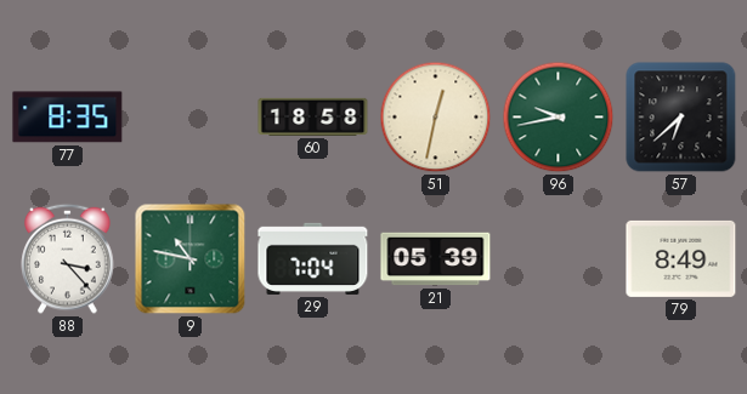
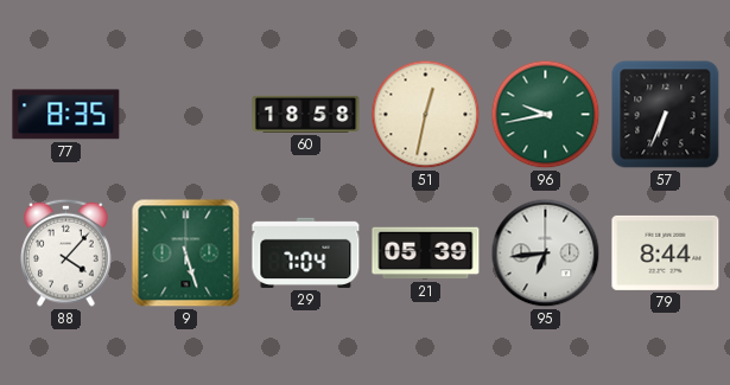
57: 6:38 -> 6:34
88: 3:23 -> 4:07
9: 10:47 -> 5:27
95: none -> 6:44
79: 8:49 -> 8:44
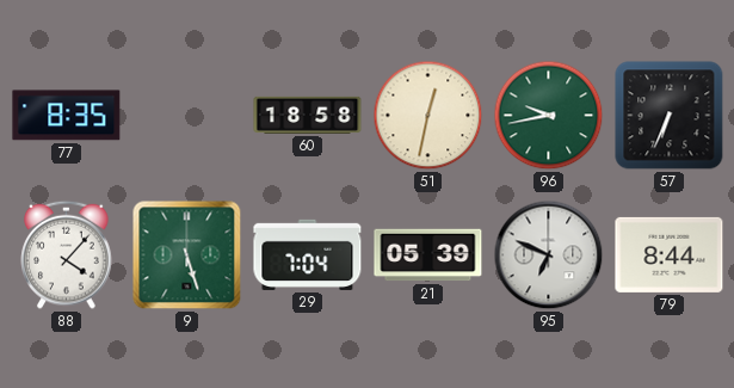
95: 6:44 -> 6:49
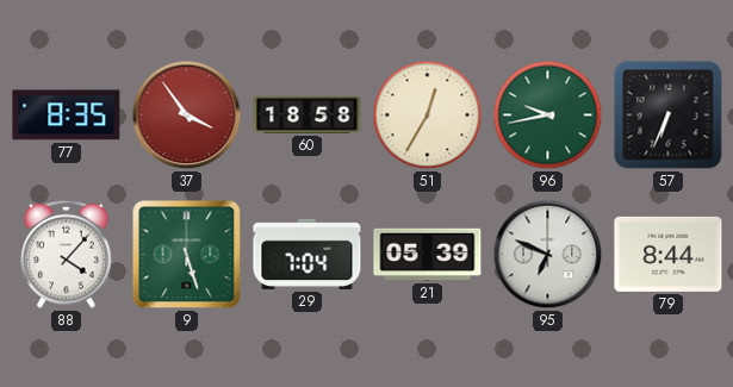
37: none -> 3:54
51: 12:32 -> 12:35
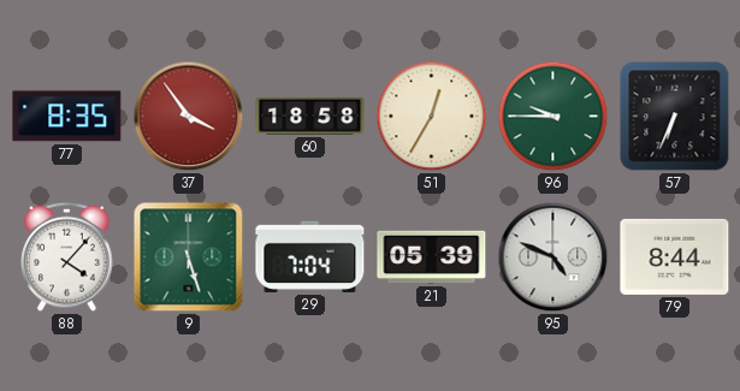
96: 9:43 -> 9:45
95: 6:49 -> 4:49
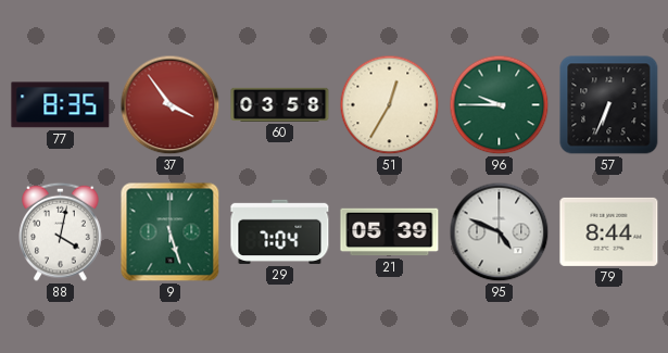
60: 18:58 -> 03:58
88: 4:07 -> 4:02
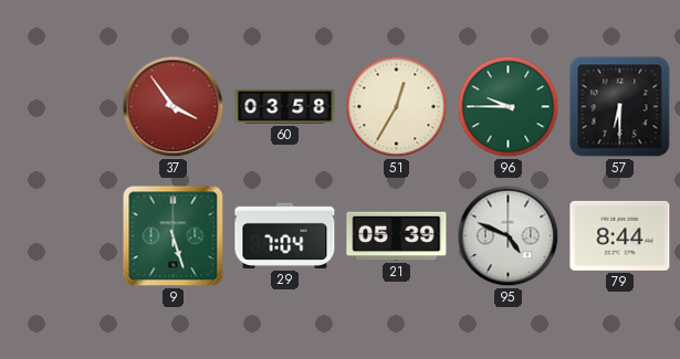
77: 8:35 -> none
57: 6:34 -> 6:30
88: 4:02 -> none
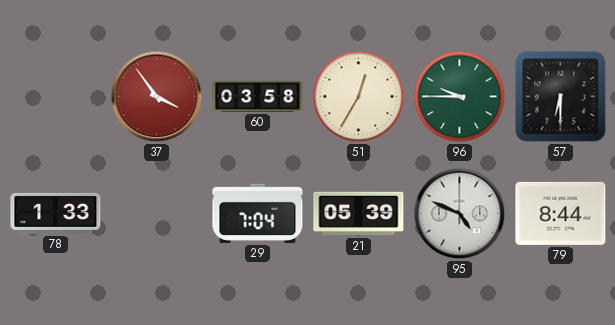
78: none -> 1:33
9: 5:27 -> none
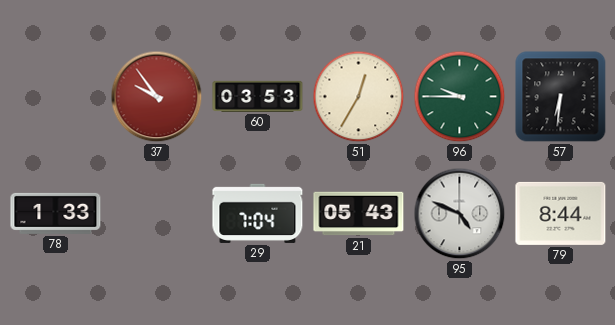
37: 3:54 -> 9:54
60: 03:58 -> 03:53
57: 6:30 -> 6:31
21: 05:39 -> 05:43
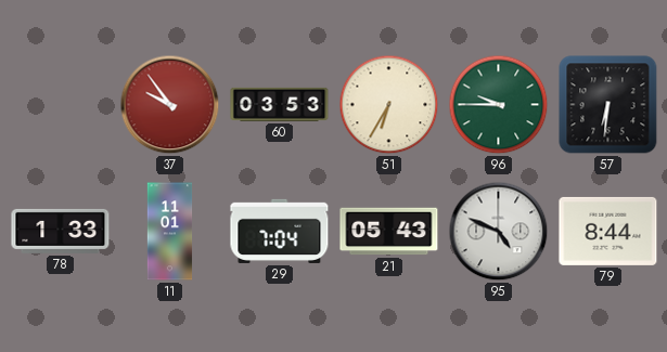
51: 12:35 -> 6:35
11: none -> 11:01
